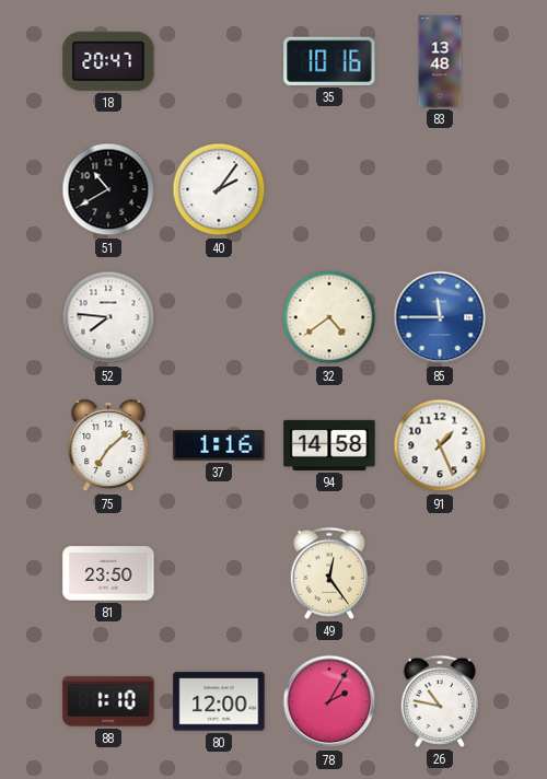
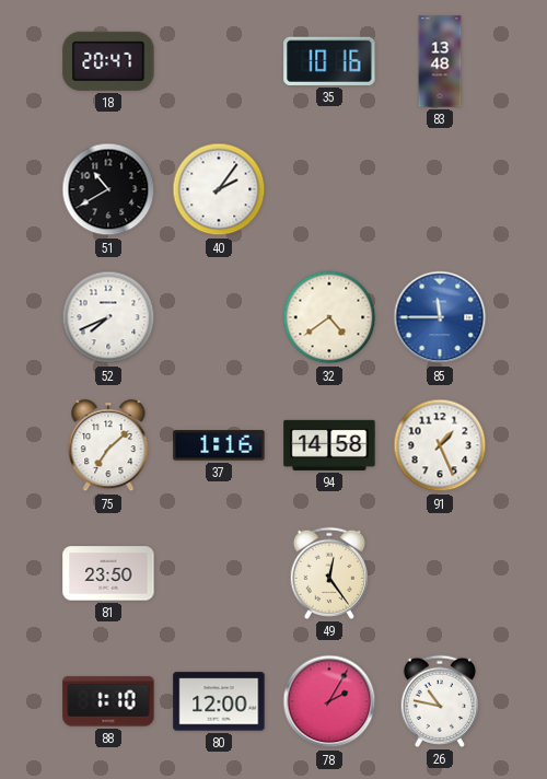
52: 7:46 -> 7:41
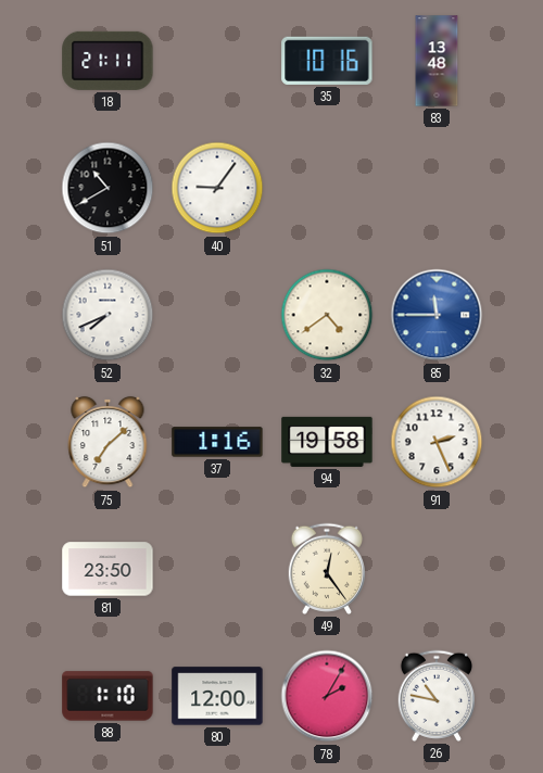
18: 20:47 -> 21:11
40: 2:06 -> 9:06
94: 14:58 -> 19:58
91: 1:26 -> 2:26
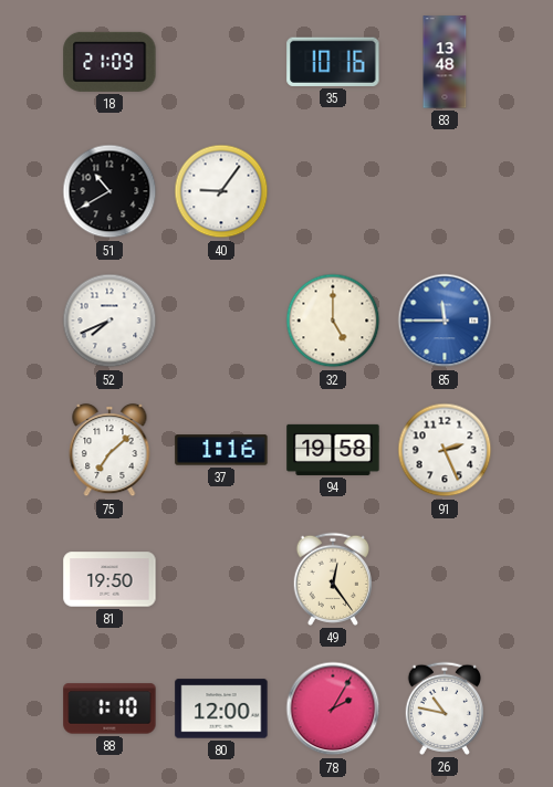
18: 21:11 -> 21:09
32: 4:39 -> 5:00
81: 23:50 -> 19:50
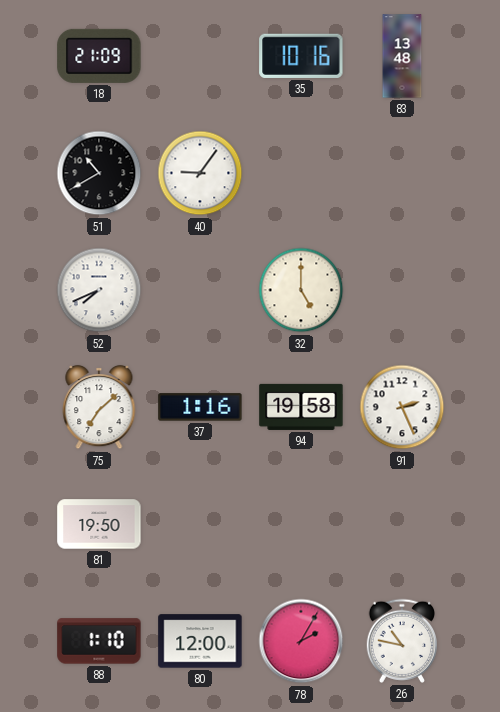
85: 11:45 -> none
49: 12:24 -> none
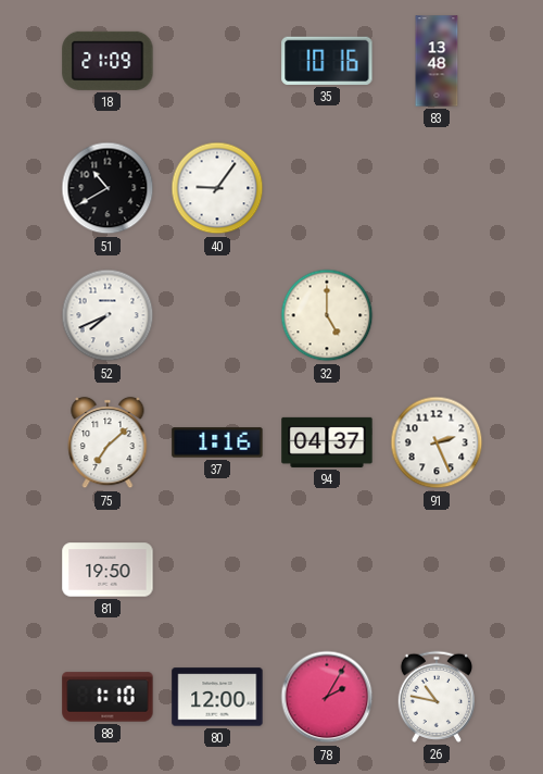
94: 19:58 -> 04:37
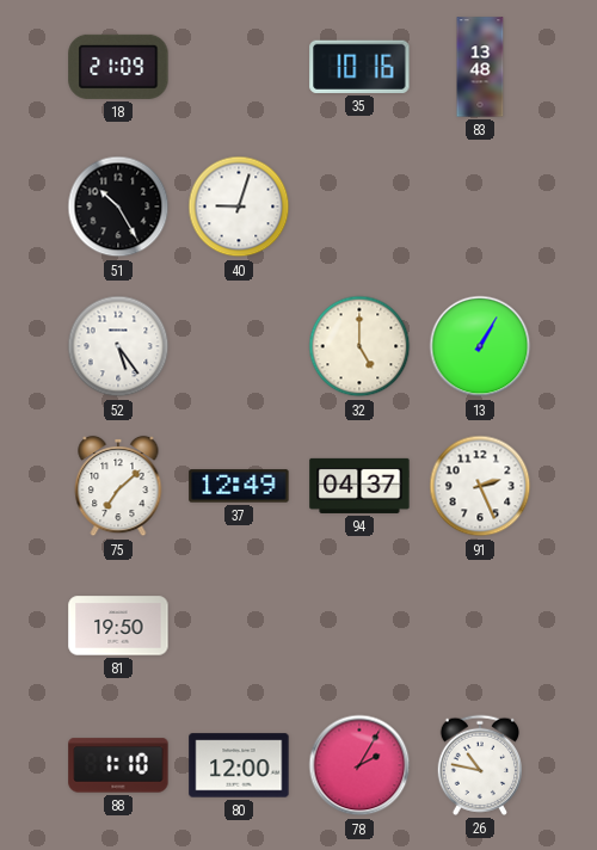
51: 10:40 -> 10:25
40: 9:06 -> 9:03
52: 7:41 -> 5:24
13: none -> 1:05
37: 1:16 -> 12:49
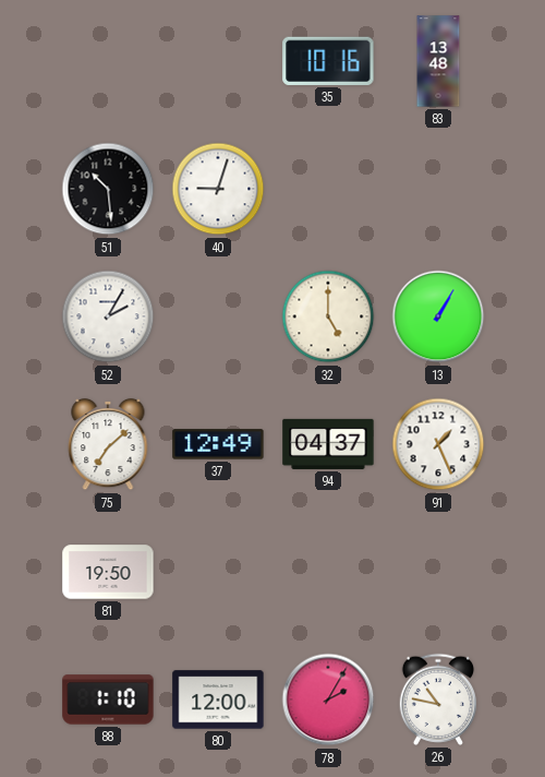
18: 21:09 -> none
51: 10:25 -> 10:29
52: 5:24 -> 2:05
91: 2:26 -> 1:26
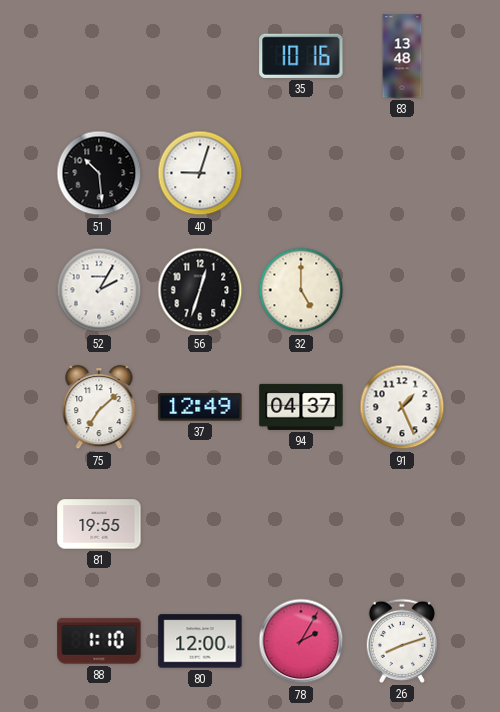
56: none -> 12:33
13: 1:05 -> none
81: 19:50 -> 19:55
26: 10:47 -> 8:12
